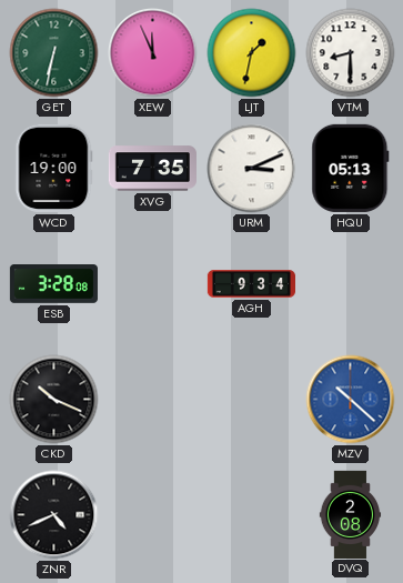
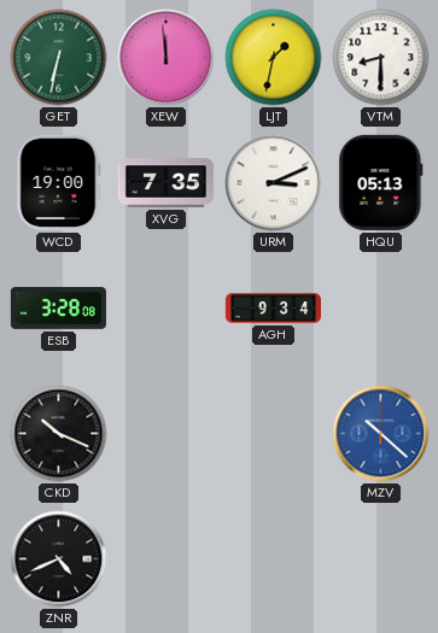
XEW: 11:56 -> 11:59
DVQ: 2:08 -> none
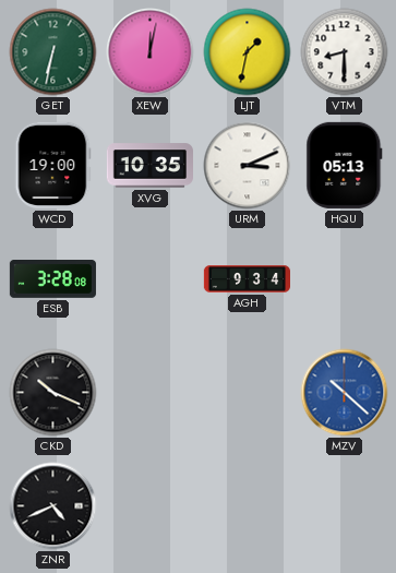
XEW: 11:59 -> 12:02
XVG: 7:35 -> 10:35
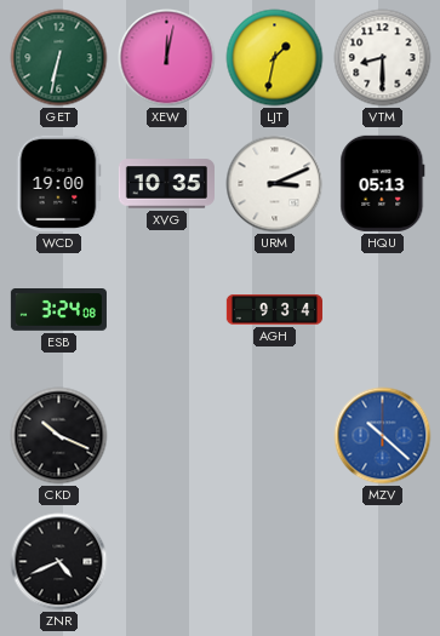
ESB: 3:28 -> 3:24
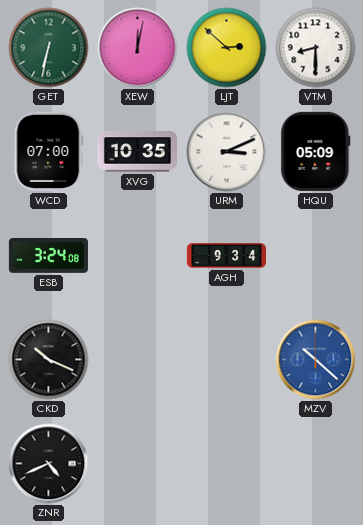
LJT: 1:32 -> 2:52
WCD: 19:00 -> 07:00
HQU: 05:13 -> 05:09
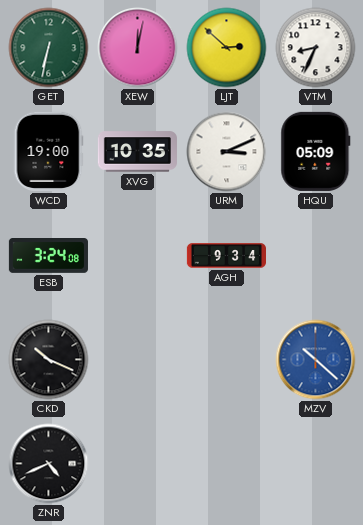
VTM: 8:30 -> 8:34
WCD: 07:00 -> 19:00
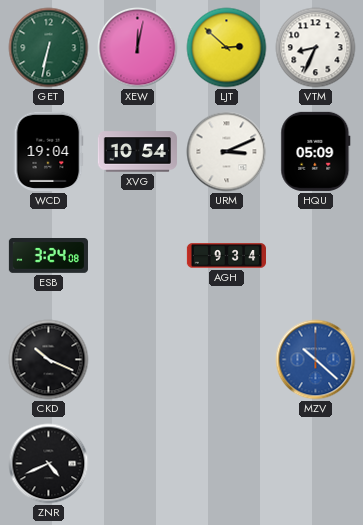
WCD: 19:00 -> 19:04
XVG: 10:35 -> 10:54
